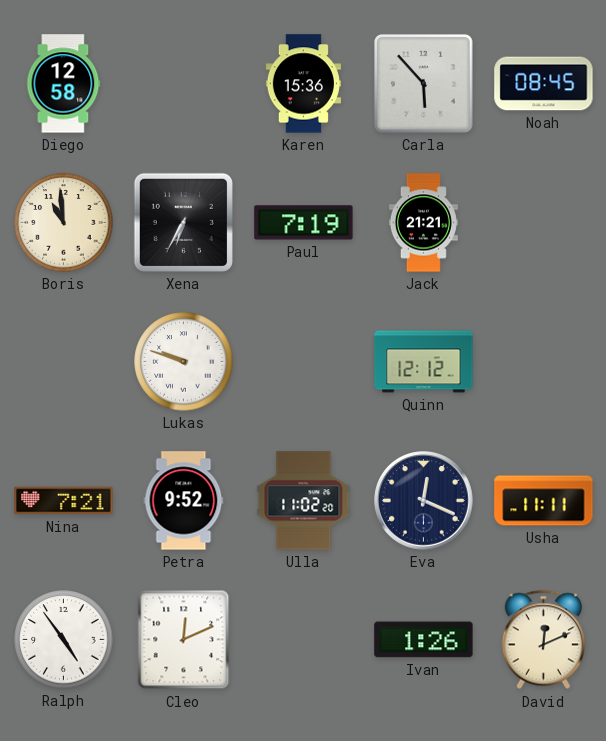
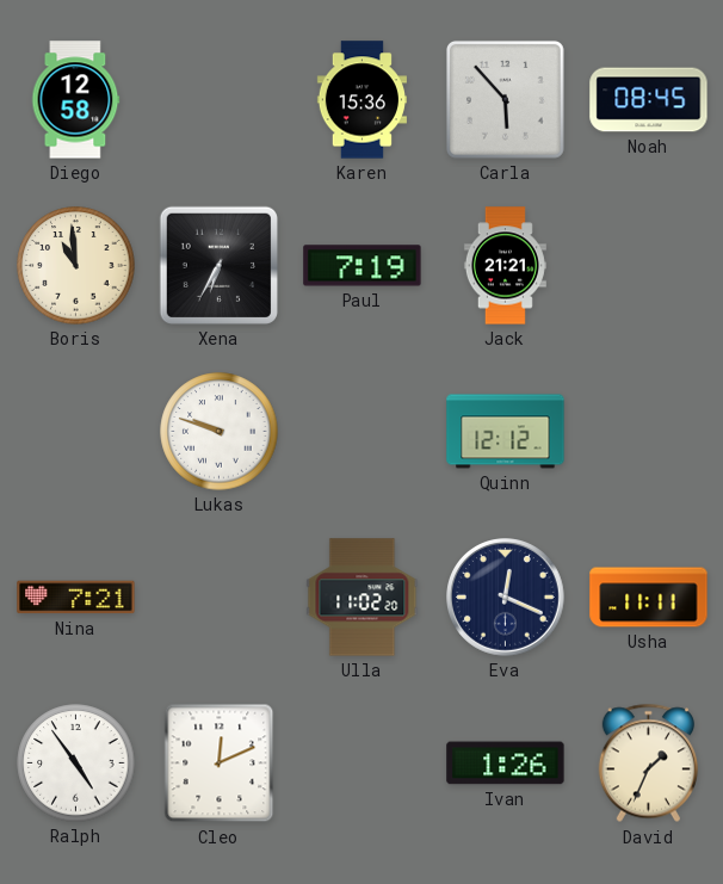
Petra: 9:52 -> none
David: 12:11 -> 1:34
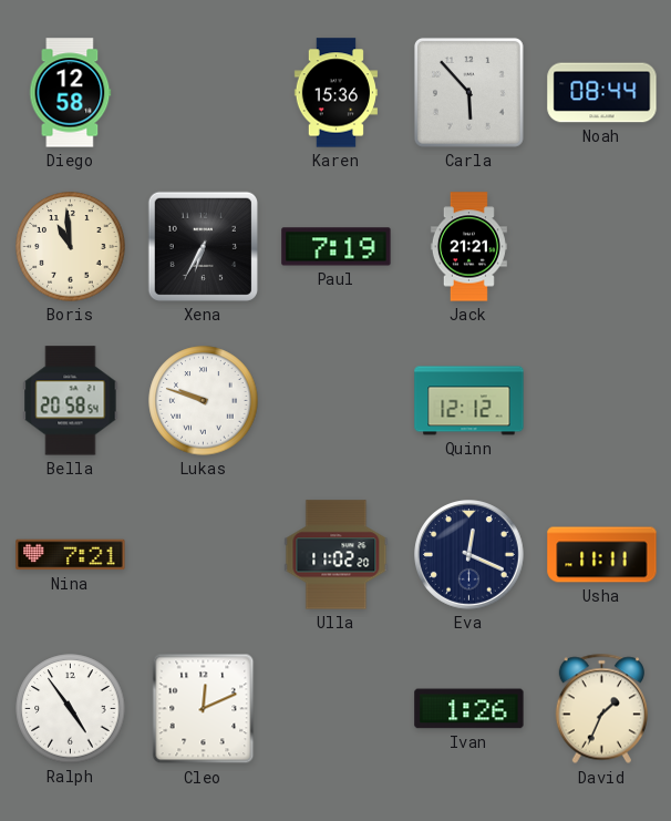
Noah: 08:45 -> 08:44
Bella: none -> 20:58
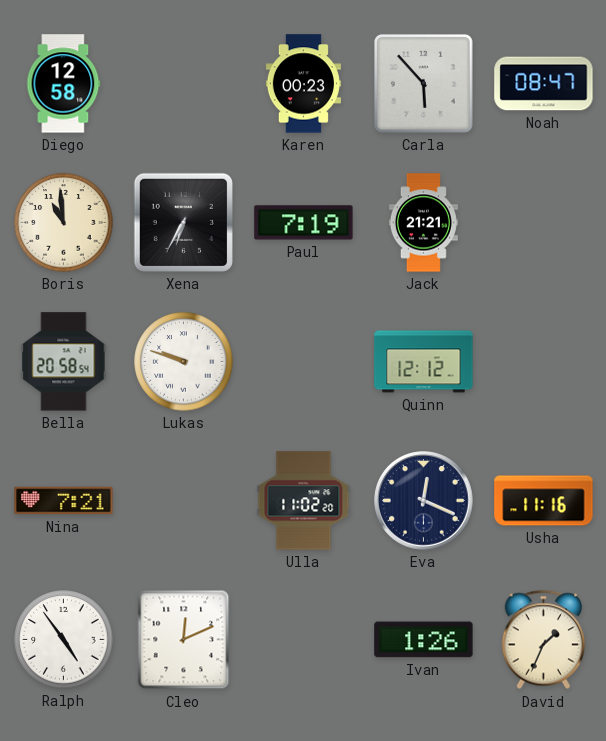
Karen: 15:36 -> 00:23
Noah: 08:44 -> 08:47
Usha: 11:11 -> 11:16
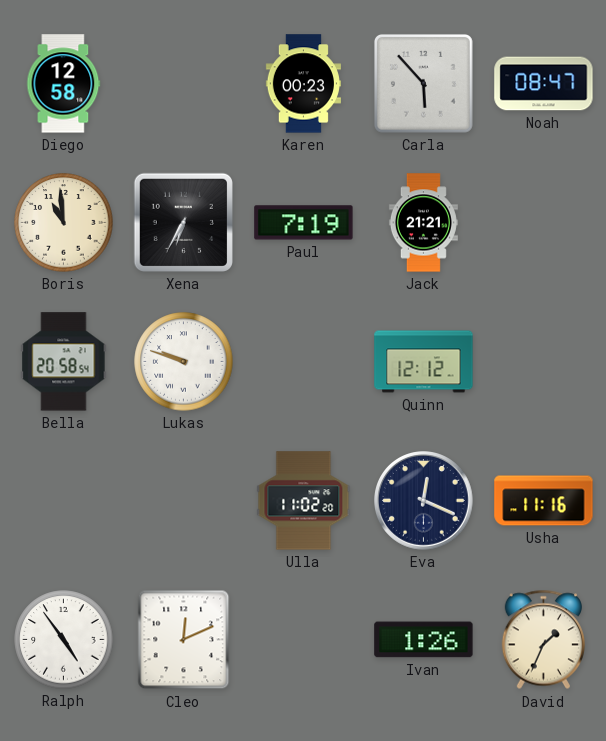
Nina: 7:21 -> none
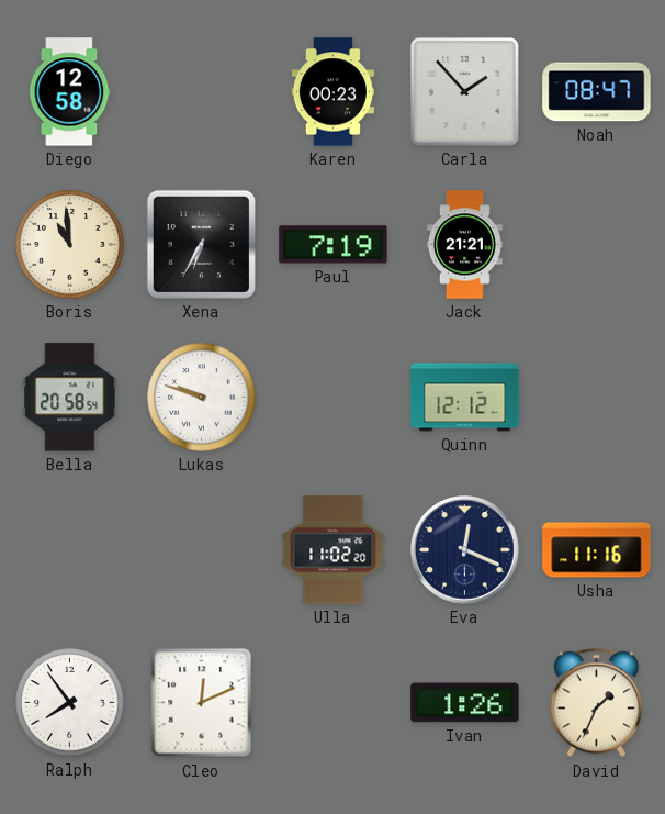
Carla: 5:53 -> 1:53
Ralph: 4:54 -> 7:54
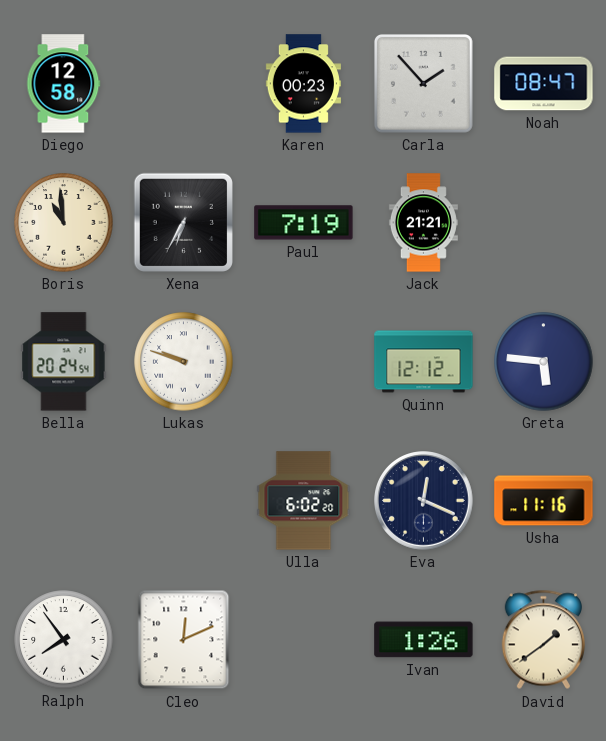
Bella: 20:58 -> 20:24
Greta: none -> 5:46
Ulla: 11:02 -> 6:02
David: 1:34 -> 1:39
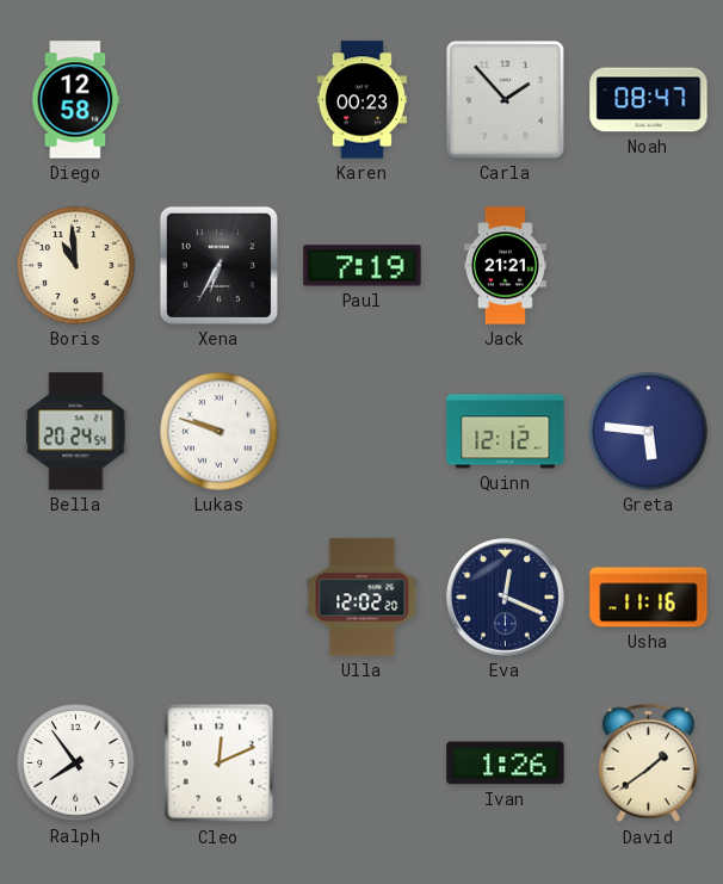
Ulla: 6:02 -> 12:02
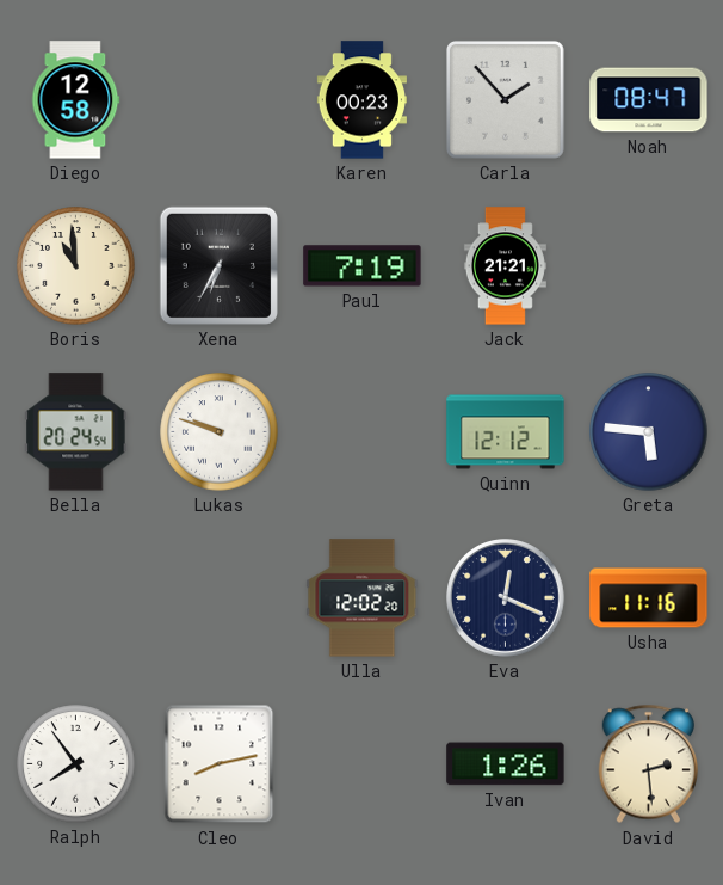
Cleo: 12:11 -> 8:13
David: 1:39 -> 2:29
